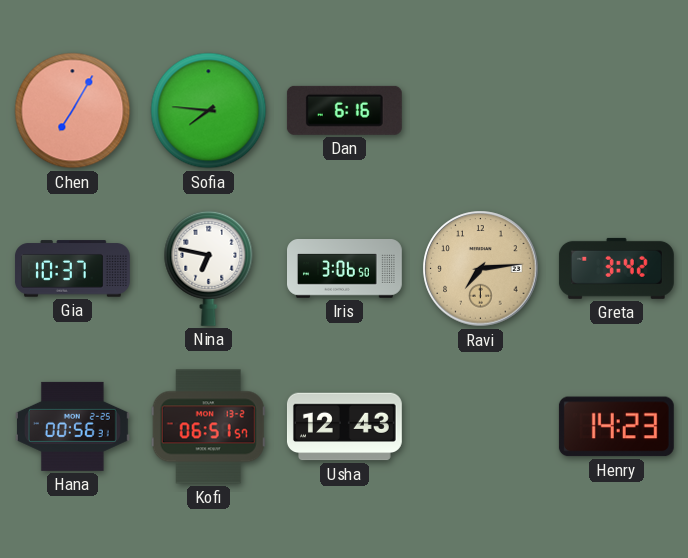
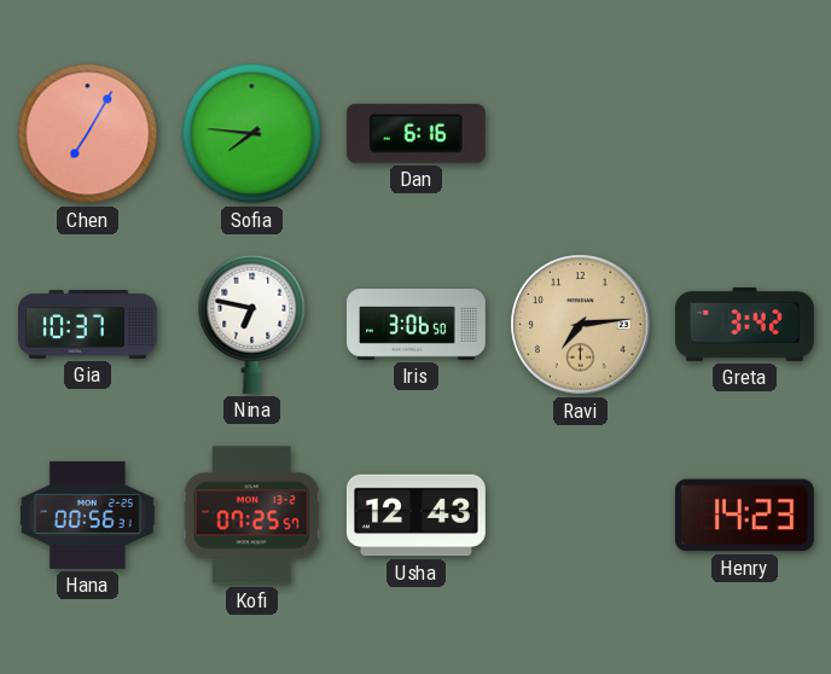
Kofi: 06:51 -> 07:25
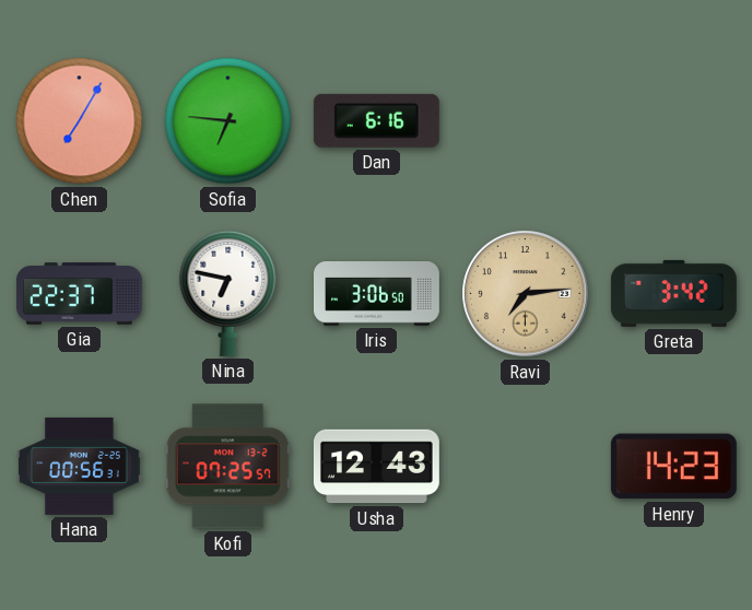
Sofia: 7:46 -> 6:46
Gia: 10:37 -> 22:37
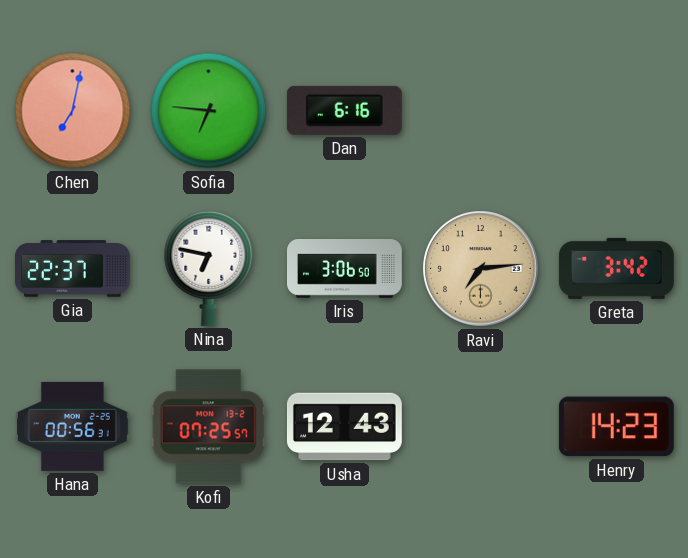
Chen: 7:05 -> 7:02
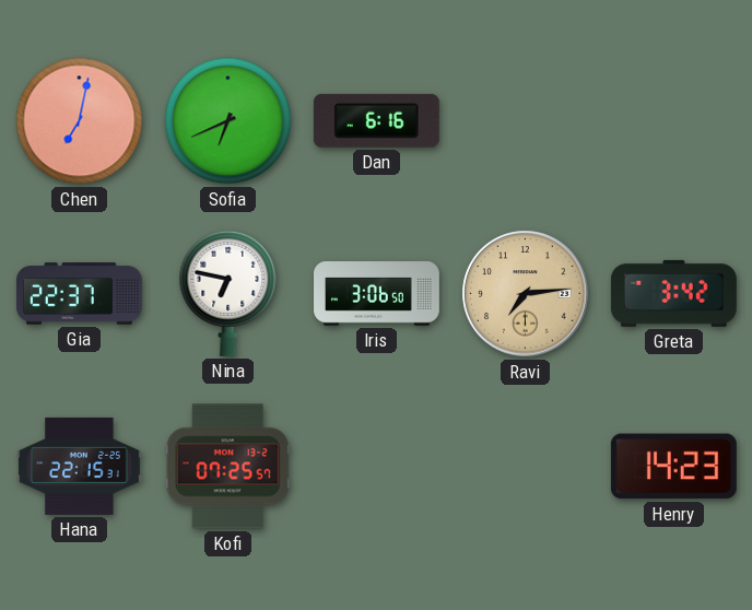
Sofia: 6:46 -> 6:41
Hana: 00:56 -> 22:15
Usha: 12:43 -> none
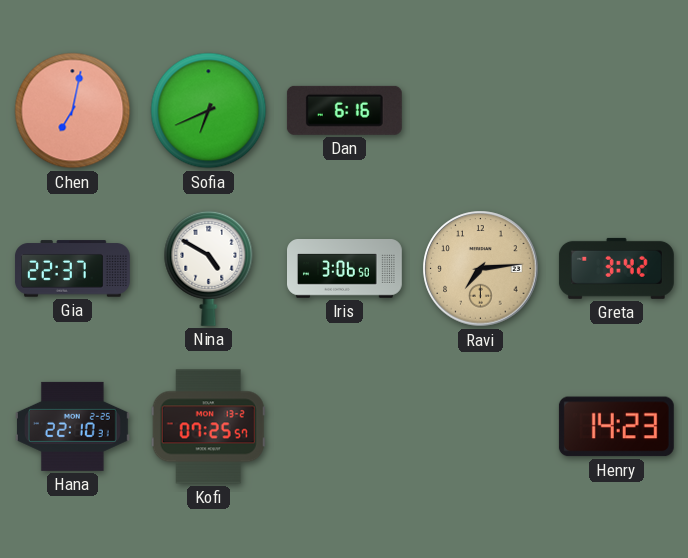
Nina: 6:47 -> 4:50
Hana: 22:15 -> 22:10
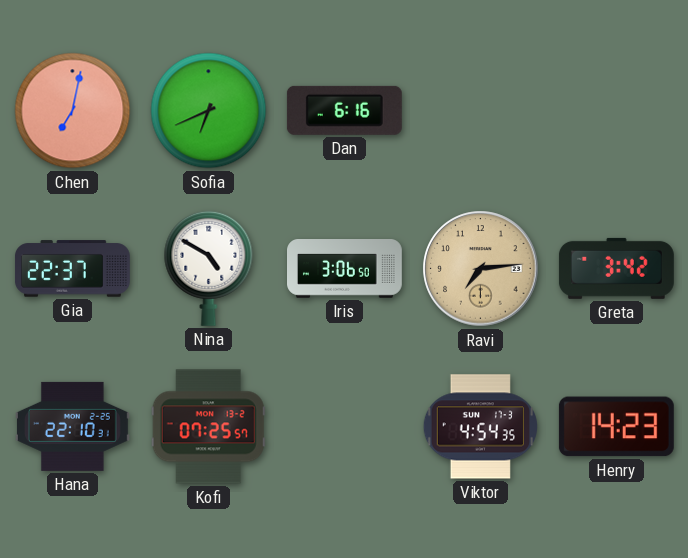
Viktor: none -> 4:54
